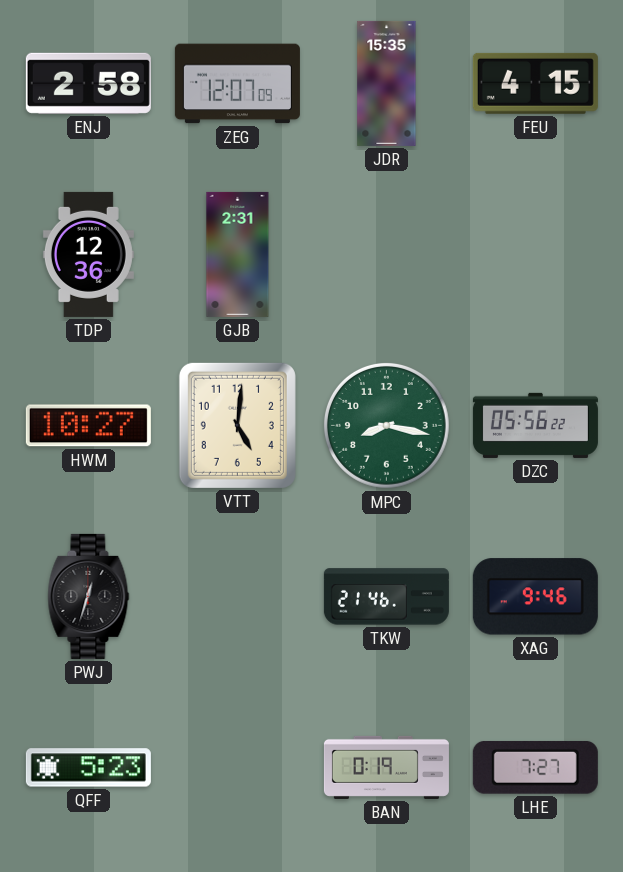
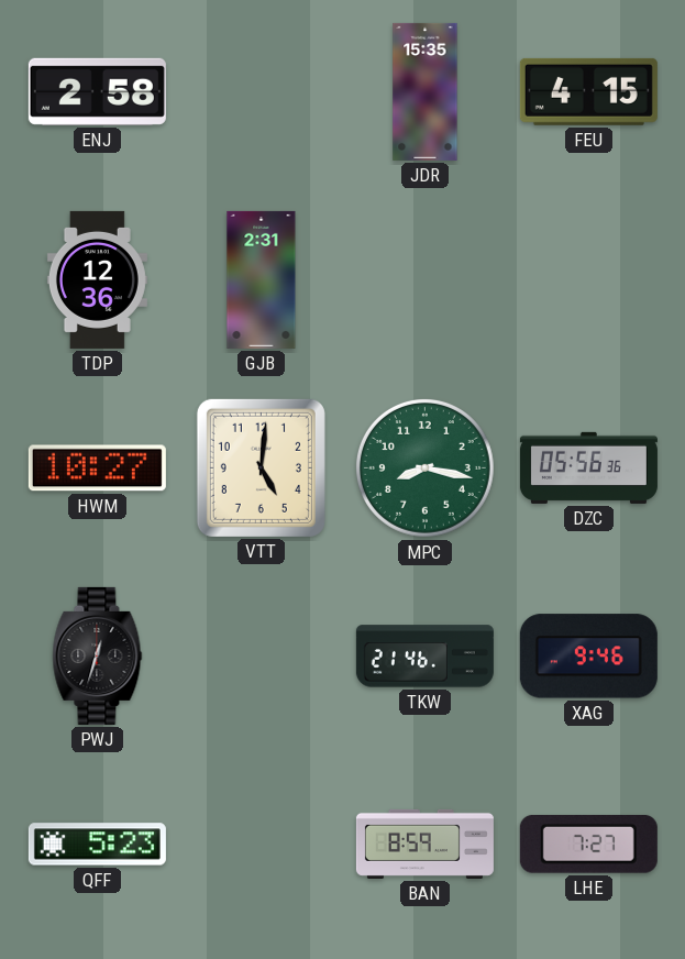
ZEG: 12:07 -> none
DZC: 05:56:22 -> 05:56:36
BAN: 0:19 -> 8:59
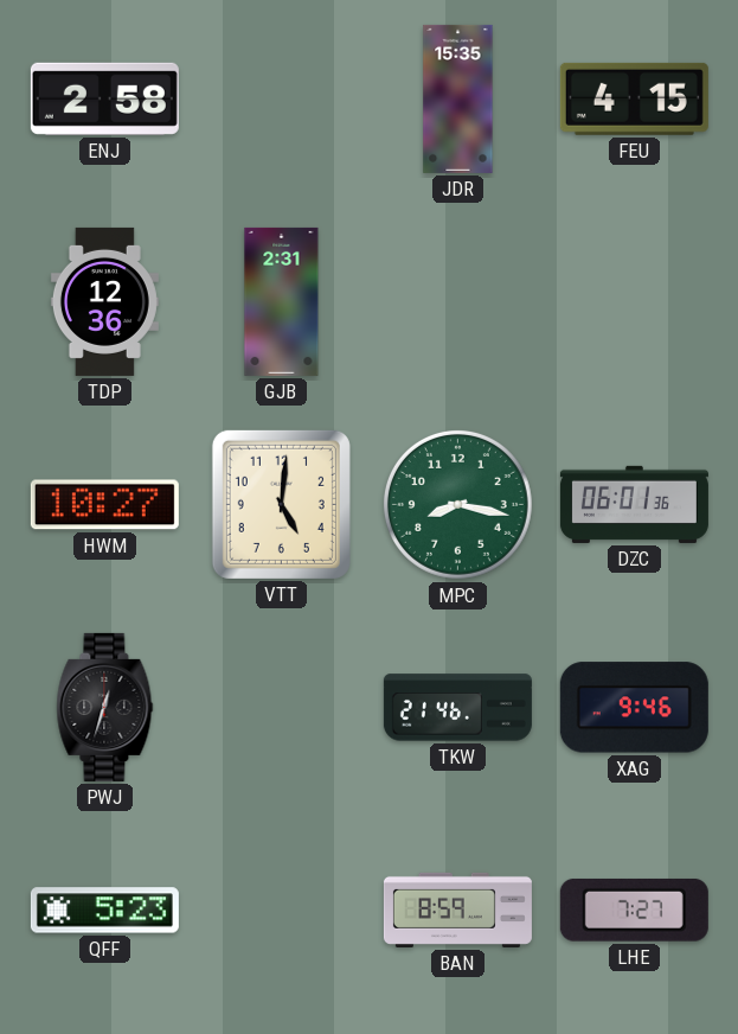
DZC: 05:56 -> 06:01
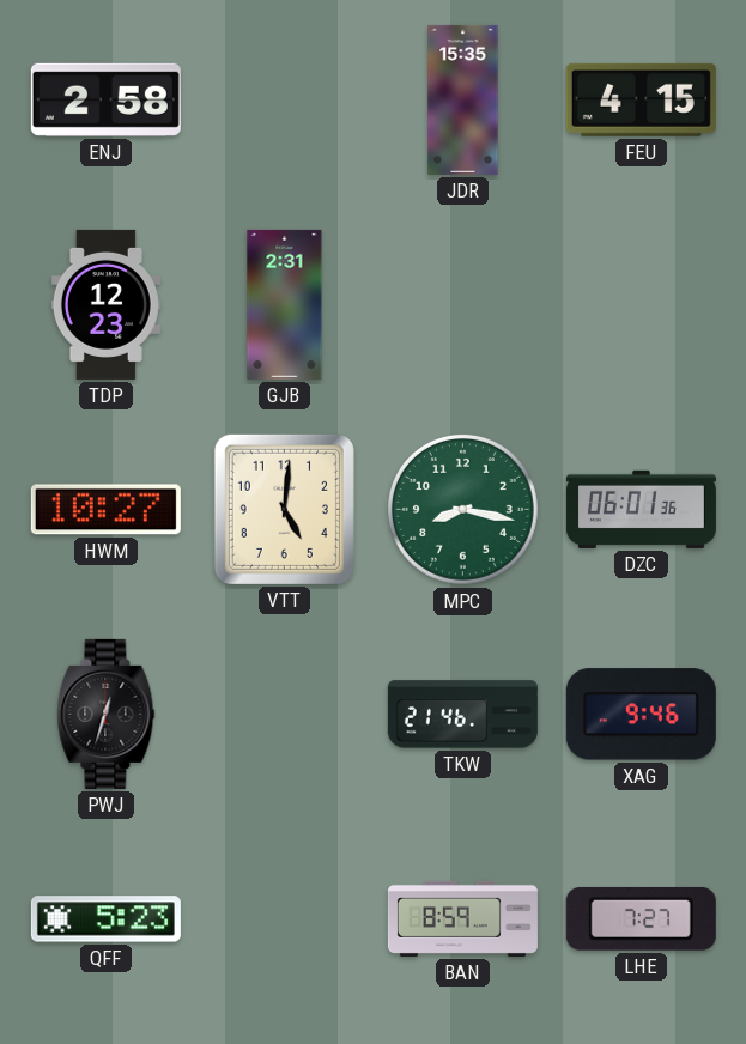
TDP: 12:36 -> 12:23
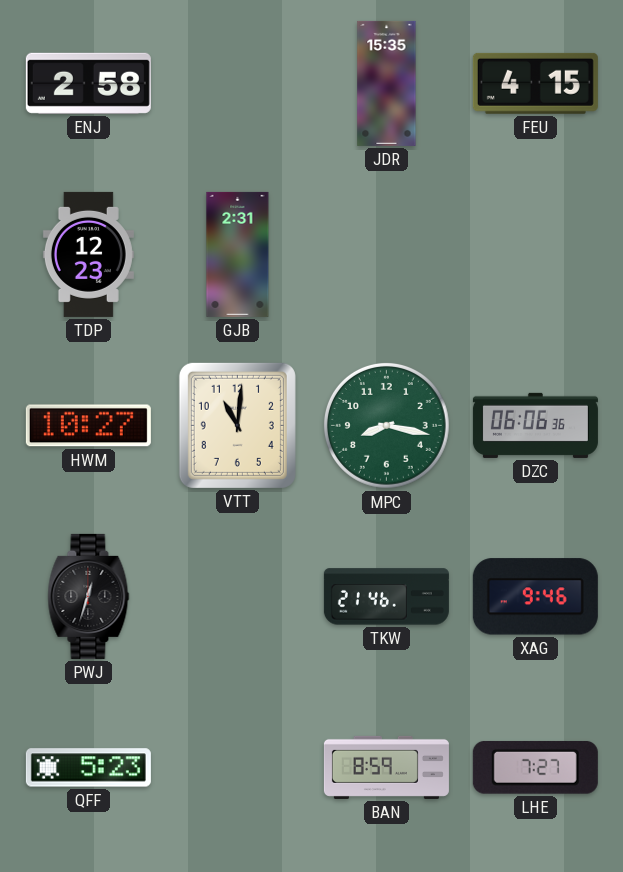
VTT: 5:01 -> 11:01
DZC: 06:01 -> 06:06
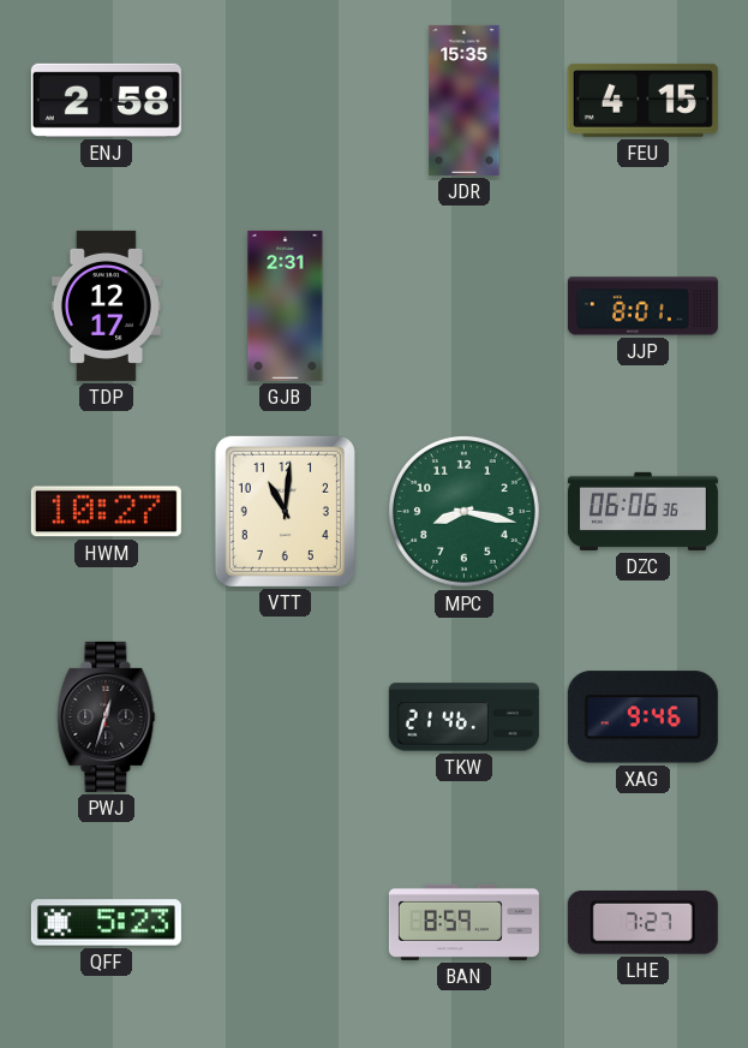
TDP: 12:23 -> 12:17
JJP: none -> 8:01
